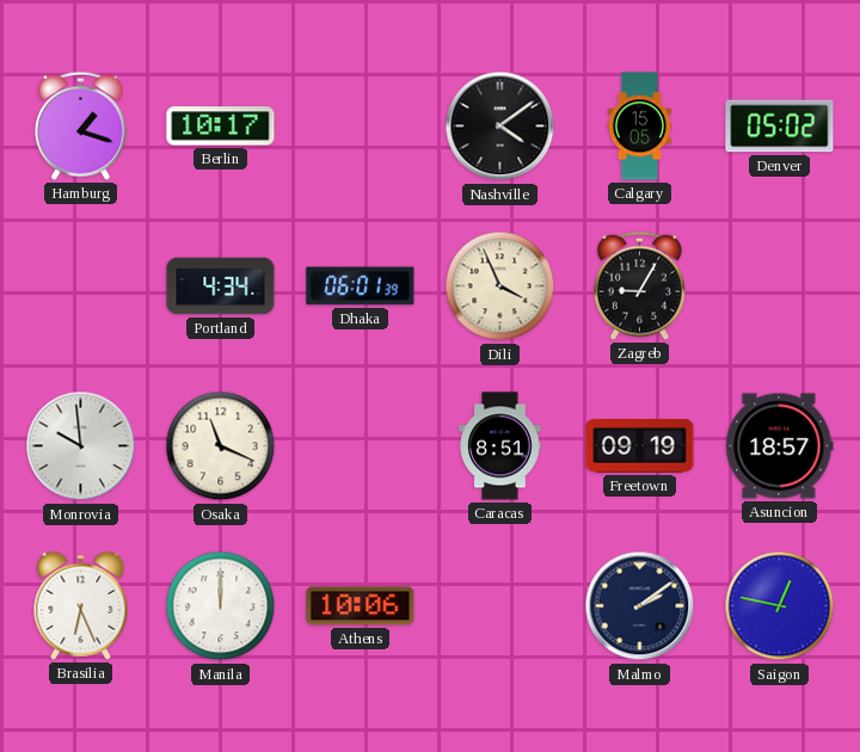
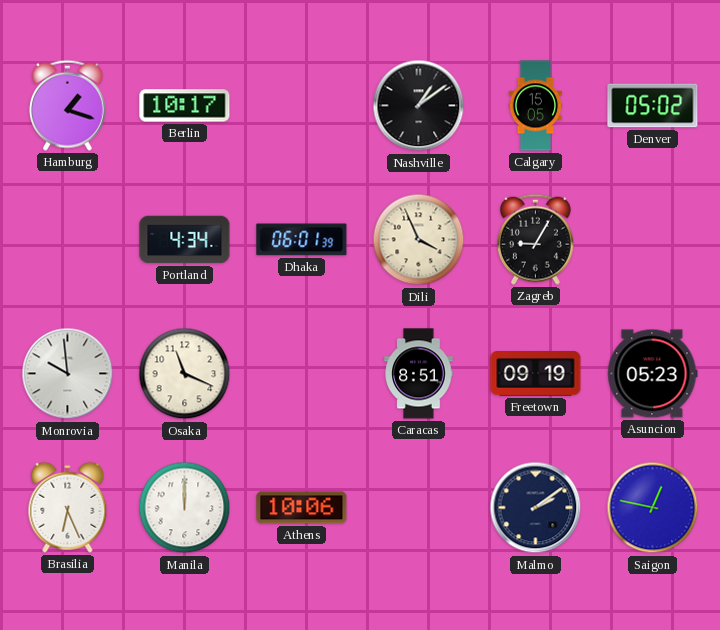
Nashville: 4:09 -> 1:09
Asuncion: 18:57 -> 05:23
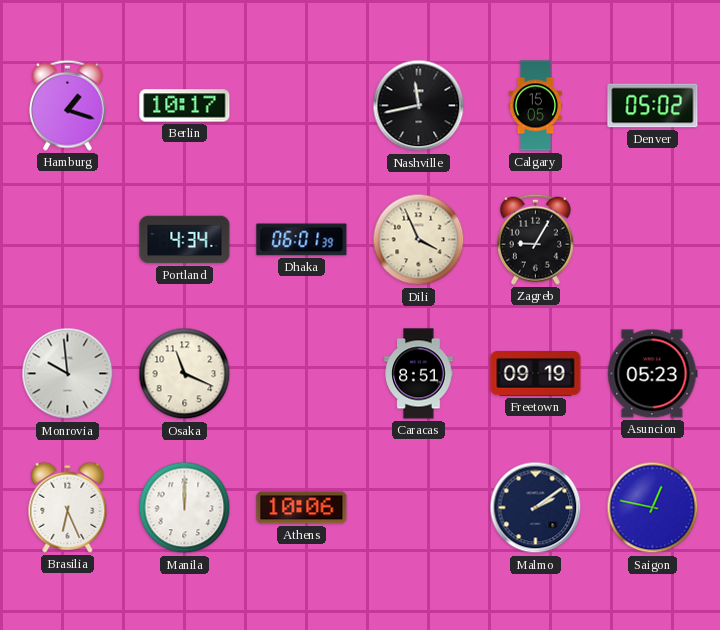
Nashville: 1:09 -> 11:43
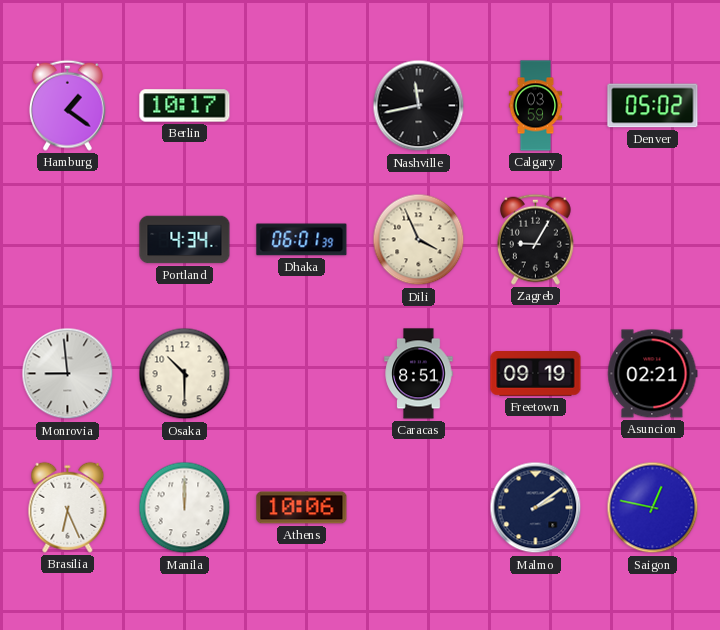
Hamburg: 1:18 -> 1:21
Calgary: 15:05 -> 03:59
Monrovia: 9:59 -> 8:59
Osaka: 11:19 -> 10:30
Asuncion: 05:23 -> 02:21
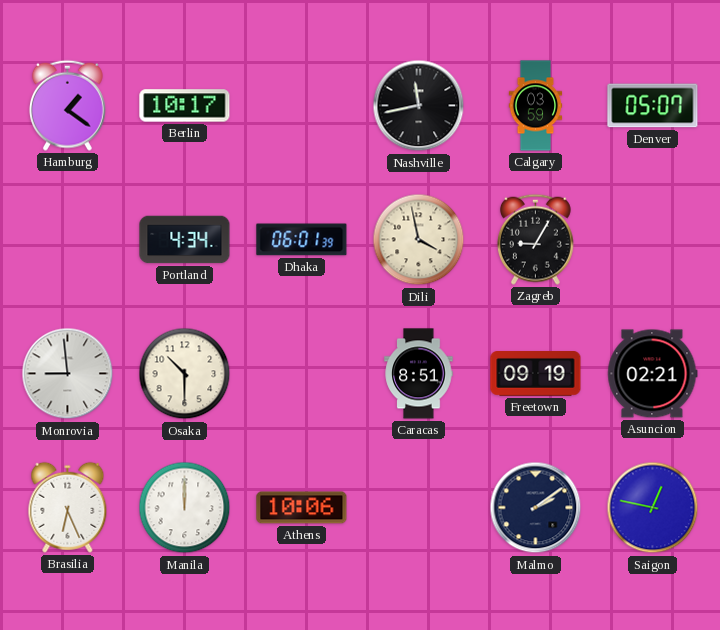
Denver: 05:02 -> 05:07
Dili: 3:56 -> 3:58
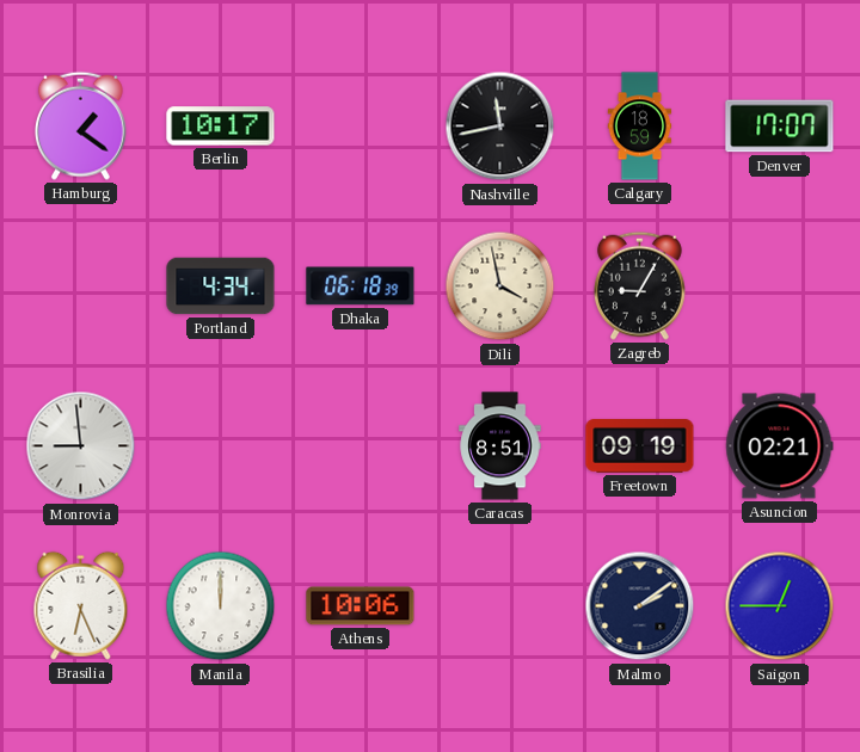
Calgary: 03:59 -> 18:59
Denver: 05:07 -> 17:07
Dhaka: 06:01 -> 06:18
Osaka: 10:30 -> none
Saigon: 12:47 -> 12:45
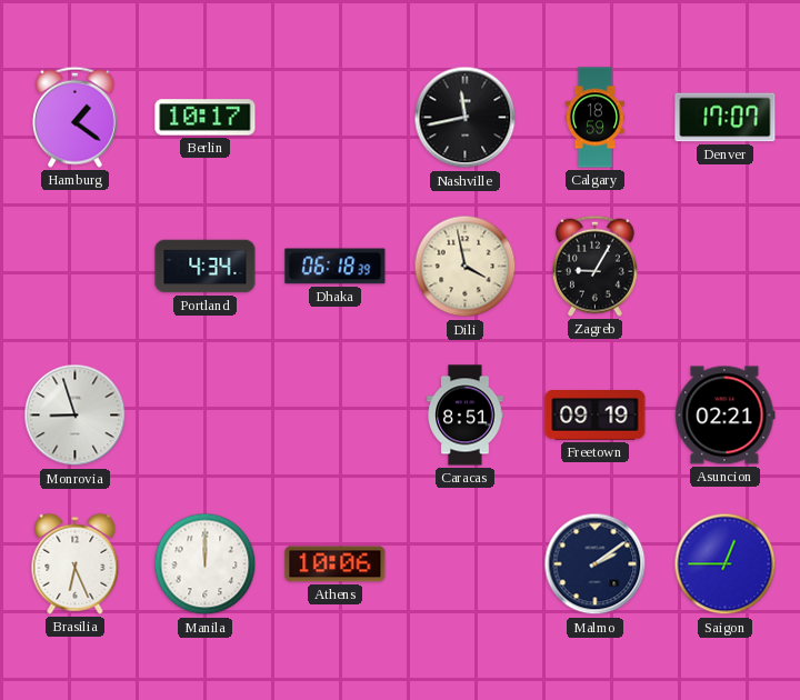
Monrovia: 8:59 -> 8:57
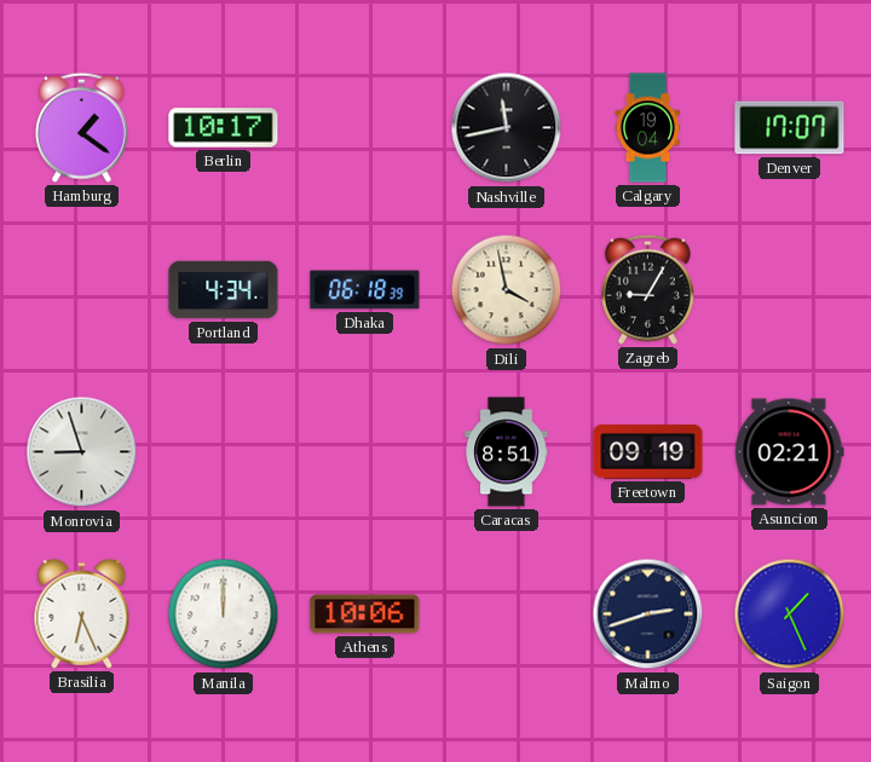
Calgary: 18:59 -> 19:04
Malmo: 2:09 -> 2:42
Saigon: 12:45 -> 1:26
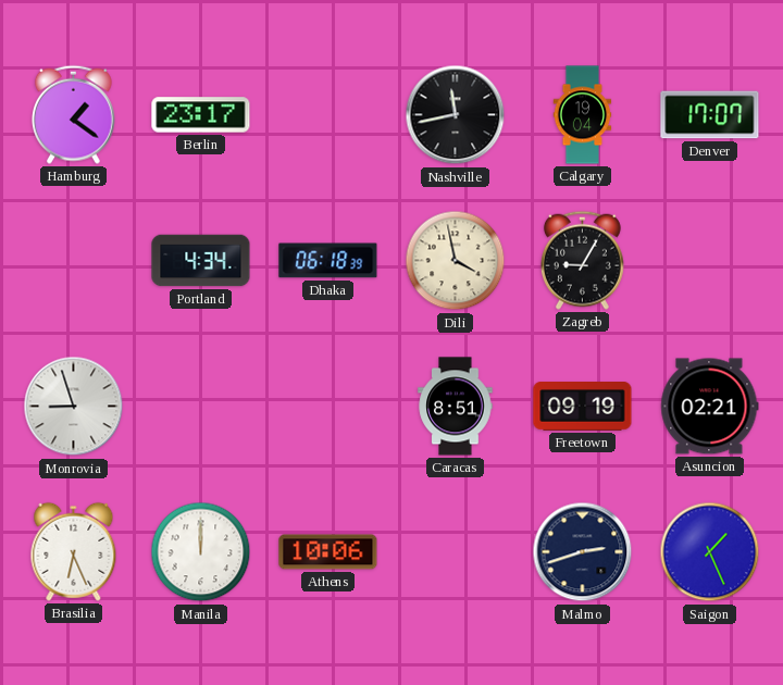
Berlin: 10:17 -> 23:17
